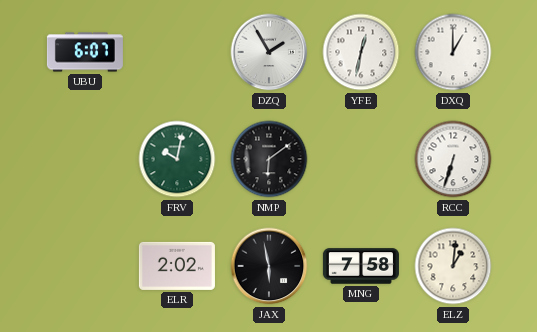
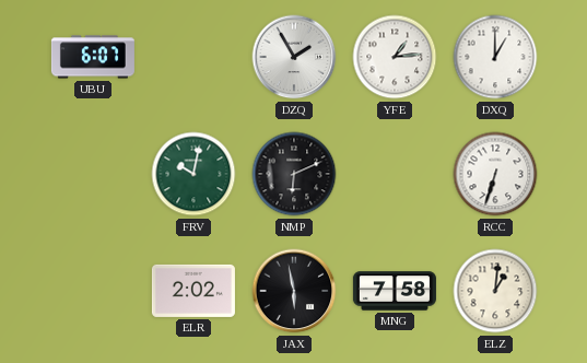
YFE: 12:32 -> 1:14
NMP: 6:09 -> 6:11
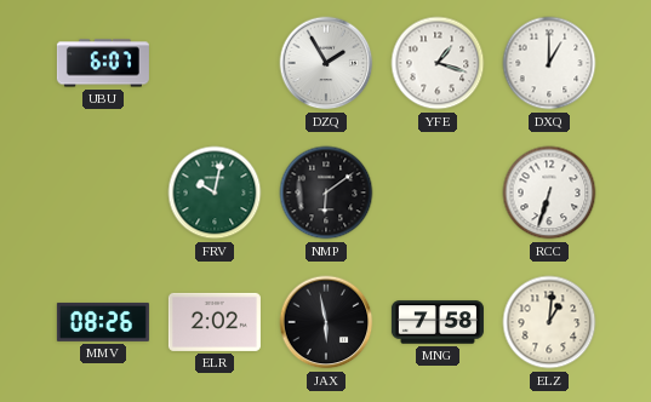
YFE: 1:14 -> 1:18
NMP: 6:11 -> 6:09
MMV: none -> 08:26
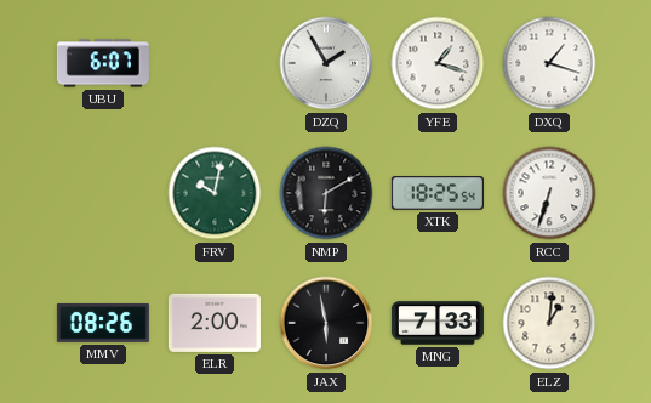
DXQ: 1:00 -> 1:18
NMP: 6:09 -> 6:10
XTK: none -> 18:25
ELR: 2:02 -> 2:00
MNG: 7:58 -> 7:33
